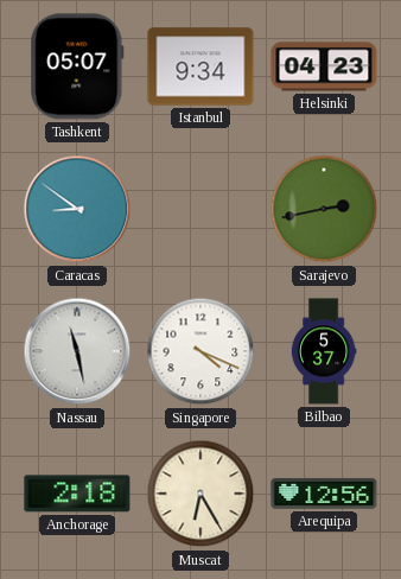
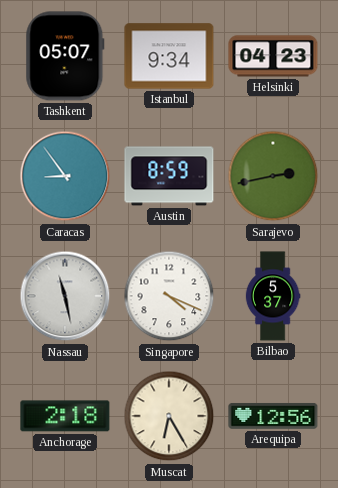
Caracas: 8:51 -> 8:54
Austin: none -> 8:59
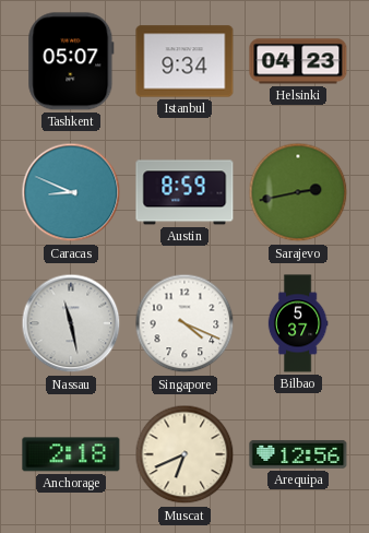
Caracas: 8:54 -> 8:49
Muscat: 6:25 -> 6:41
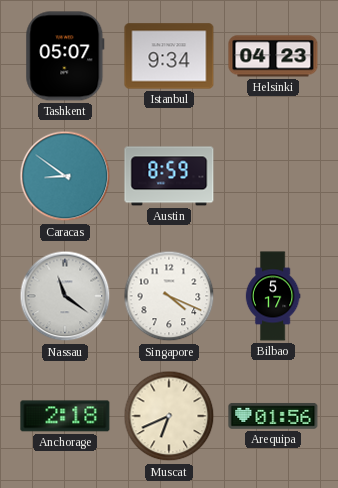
Caracas: 8:49 -> 8:51
Sarajevo: 2:43 -> none
Nassau: 11:28 -> 11:21
Bilbao: 5:37 -> 5:17
Arequipa: 12:56 -> 01:56
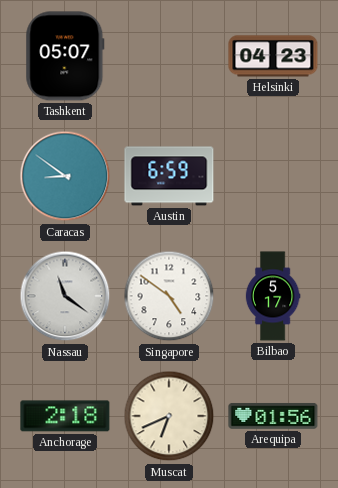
Istanbul: 9:34 -> none
Austin: 8:59 -> 6:59
Singapore: 4:19 -> 4:51
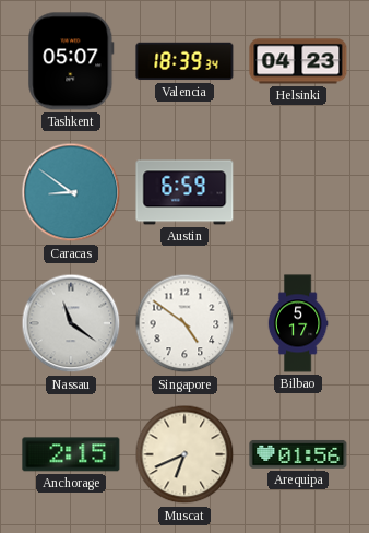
Valencia: none -> 18:39
Anchorage: 2:18 -> 2:15
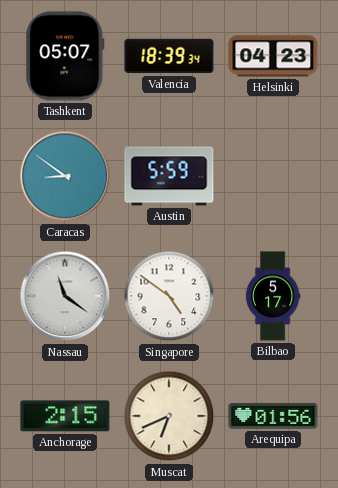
Austin: 6:59 -> 5:59
